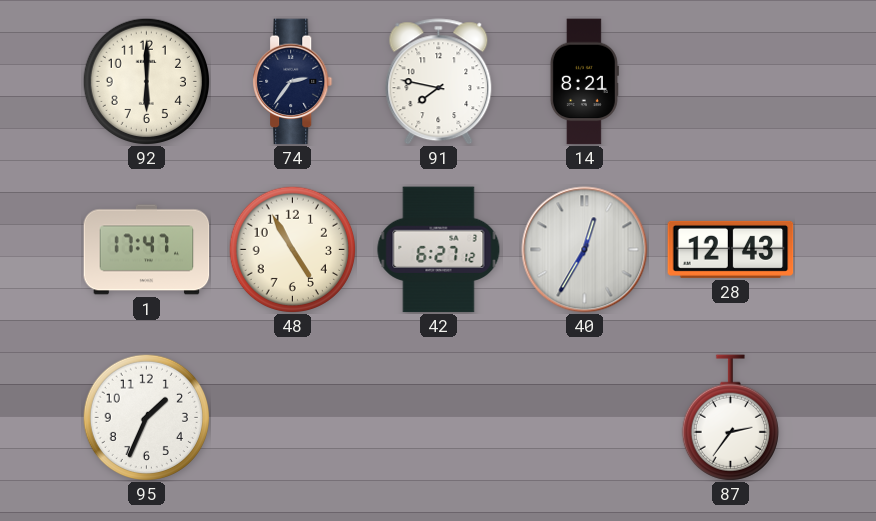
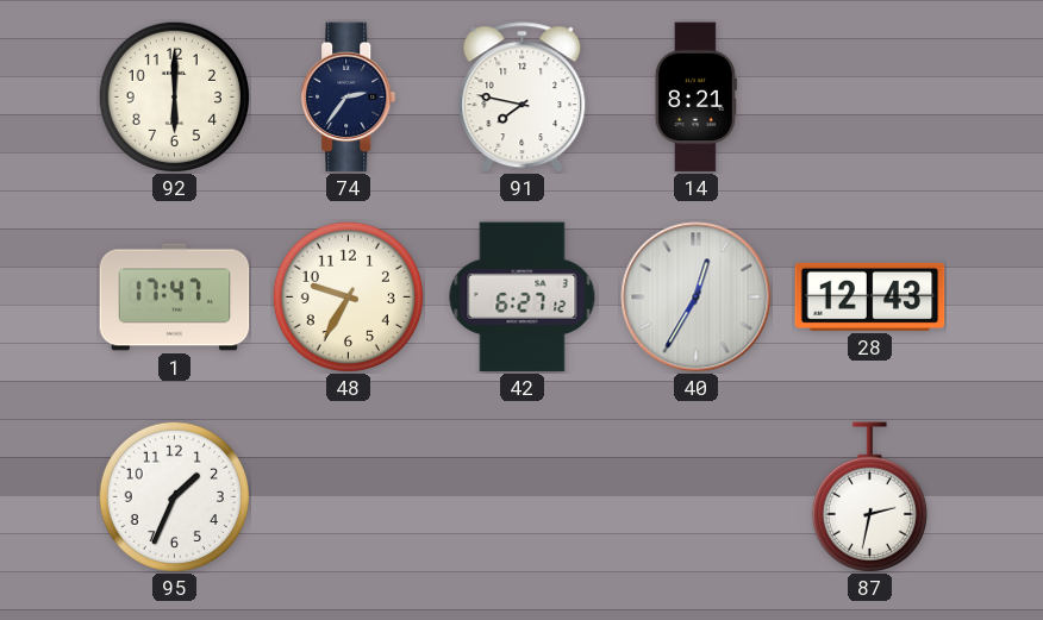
48: 4:55 -> 9:35
87: 2:36 -> 2:32
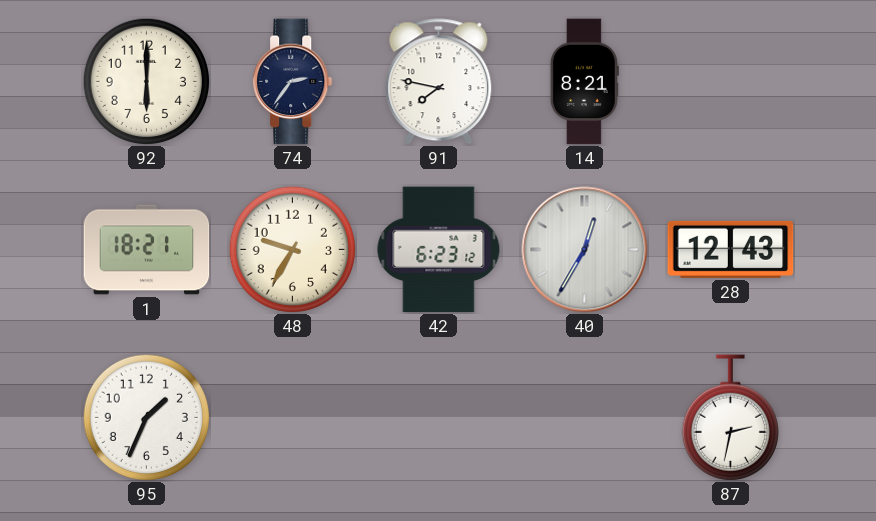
1: 17:47 -> 18:21
42: 6:27 -> 6:23
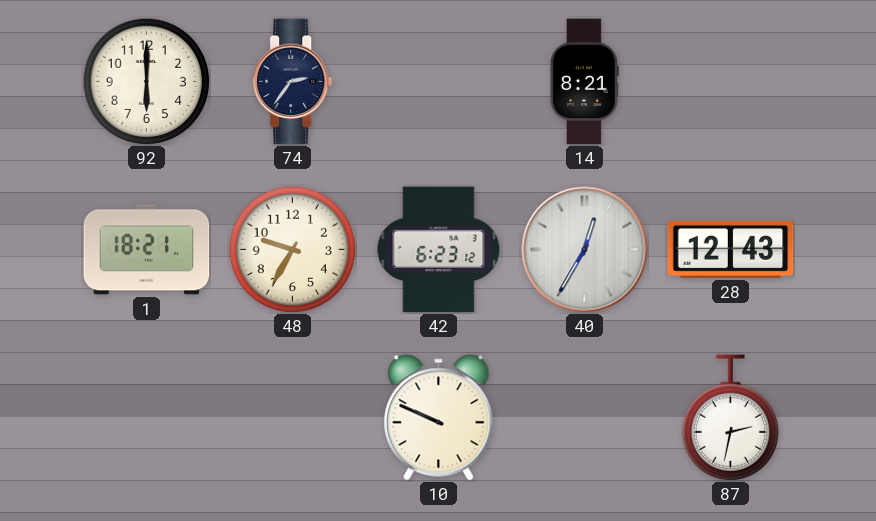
91: 7:47 -> none
95: 1:34 -> none
10: none -> 9:49
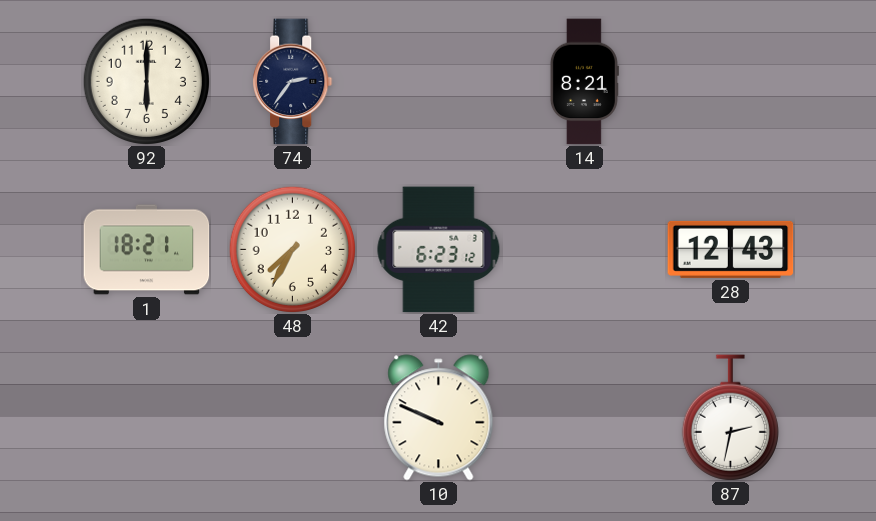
48: 9:35 -> 7:35
40: 12:35 -> none
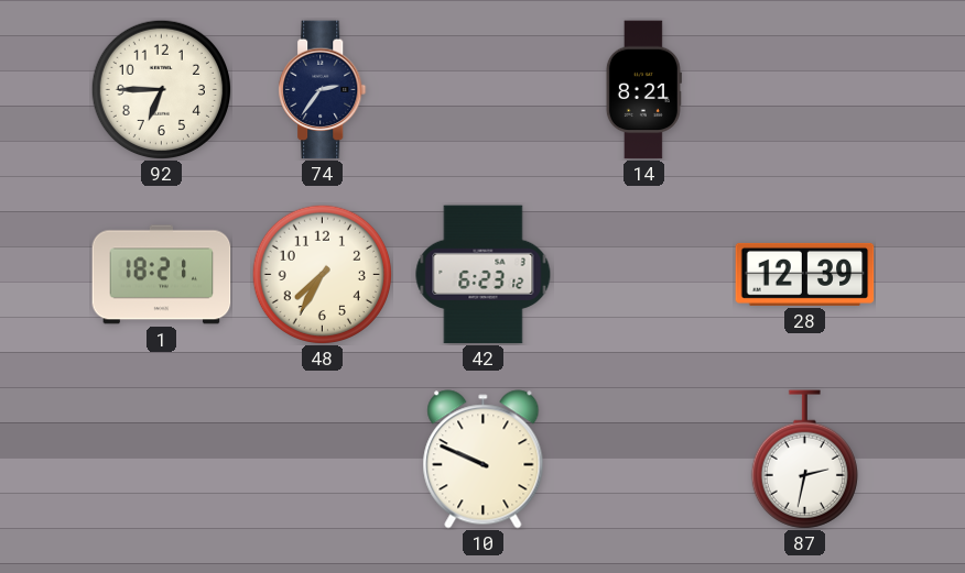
92: 6:00 -> 6:45
28: 12:43 -> 12:39
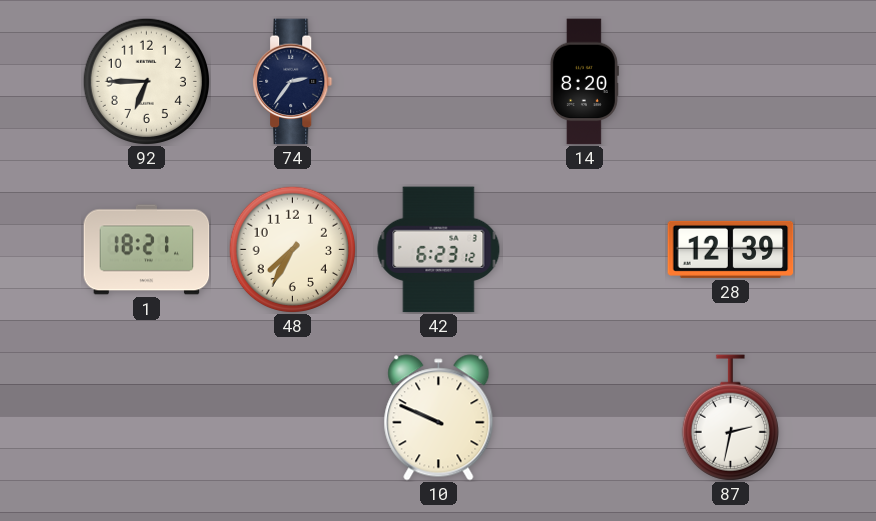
14: 8:21 -> 8:20
